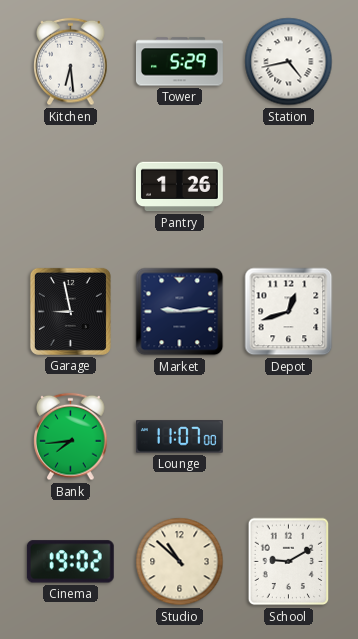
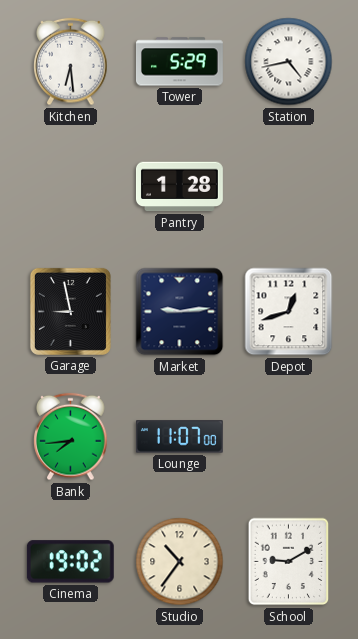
Pantry: 1:26 -> 1:28
Studio: 10:52 -> 10:36
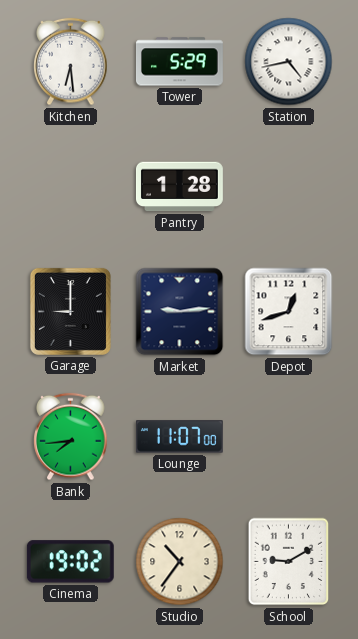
Garage: 8:58 -> 9:00
